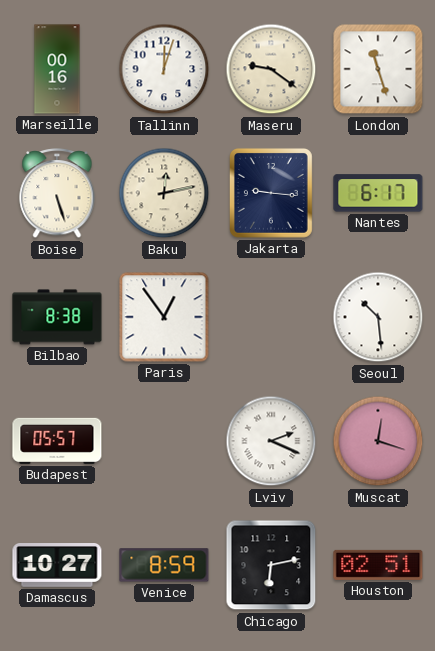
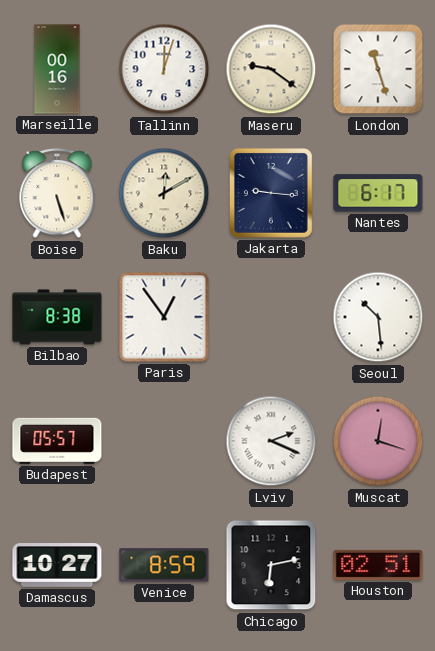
Baku: 12:13 -> 12:10
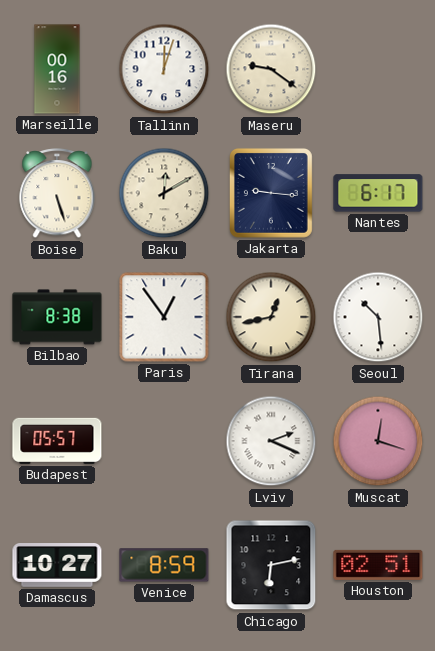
London: 11:27 -> none
Tirana: none -> 12:43
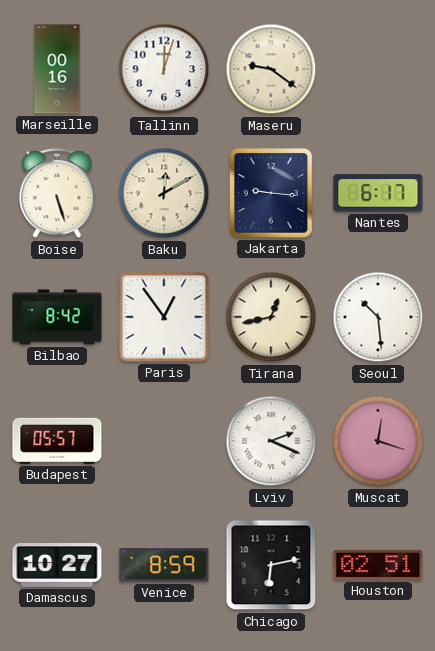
Bilbao: 8:38 -> 8:42
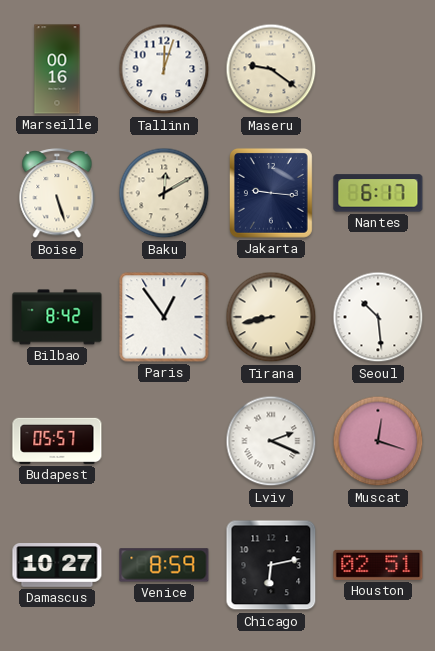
Tirana: 12:43 -> 8:43
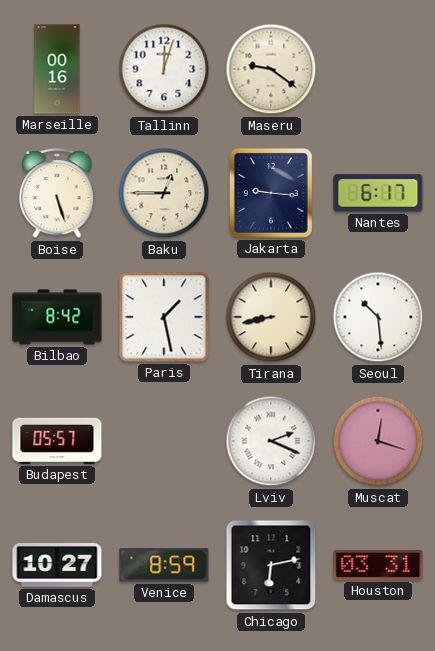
Baku: 12:10 -> 12:45
Paris: 12:54 -> 1:28
Houston: 02:51 -> 03:31
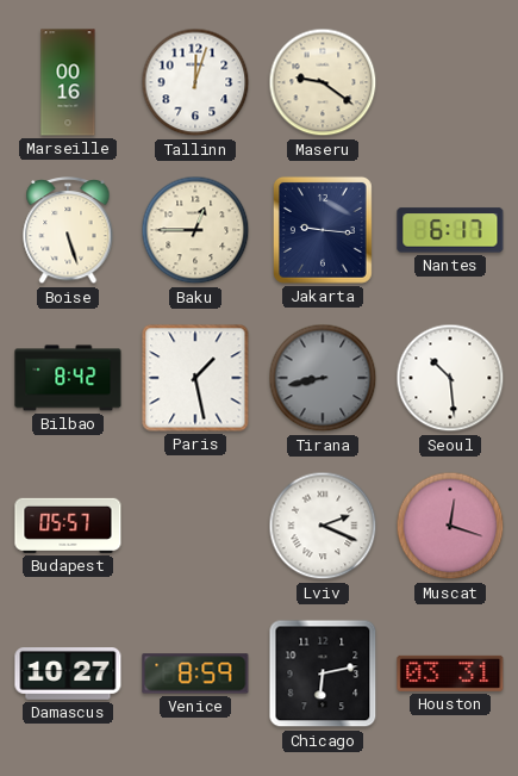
Tirana dial: cream -> grey
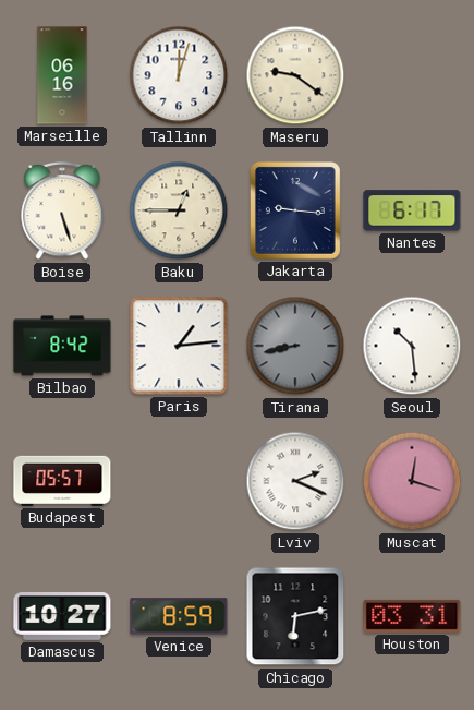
Marseille: 00:16 -> 06:16
Paris: 1:28 -> 1:14
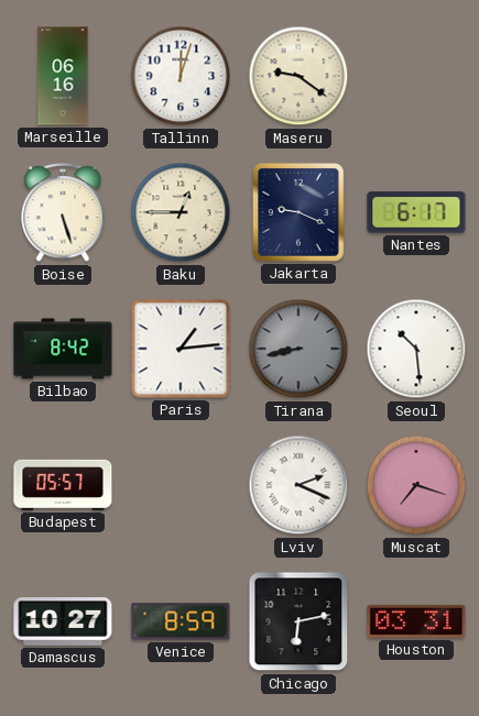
Jakarta: 9:16 -> 9:19
Muscat: 12:18 -> 7:18
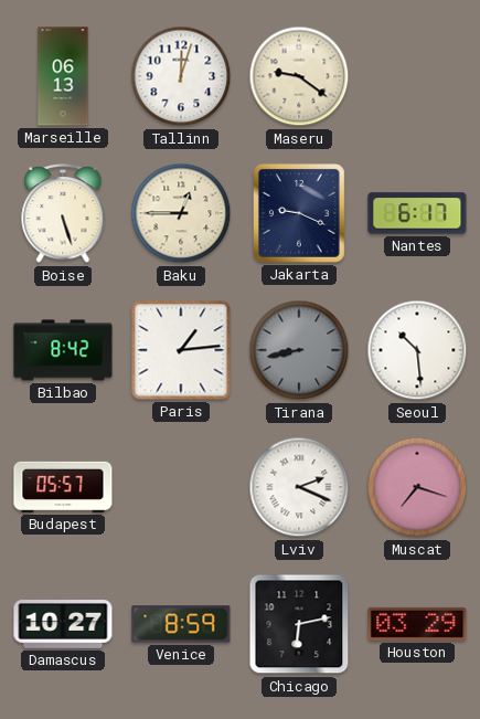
Marseille: 06:16 -> 06:13
Houston: 03:31 -> 03:29
